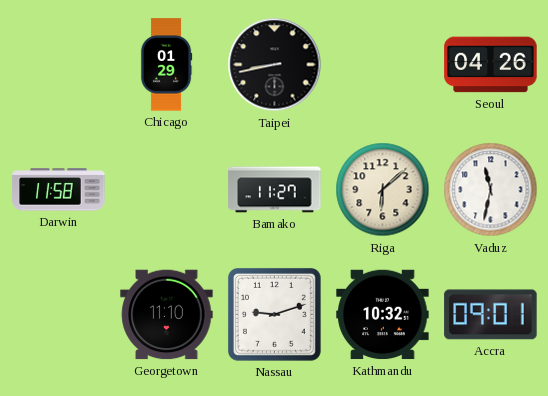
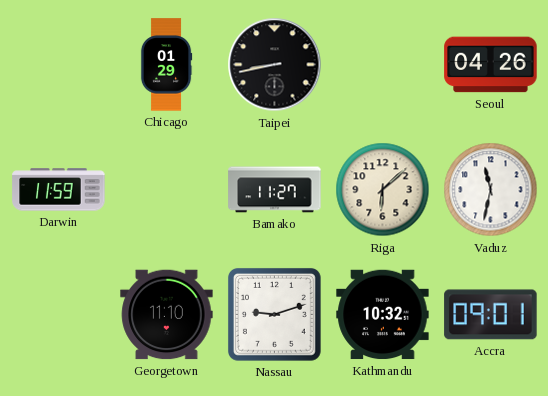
Darwin: 11:58 -> 11:59
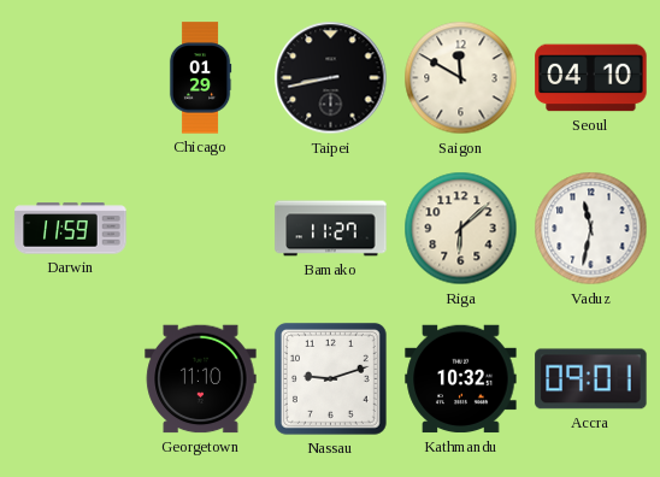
Saigon: none -> 11:50
Seoul: 04:26 -> 04:10
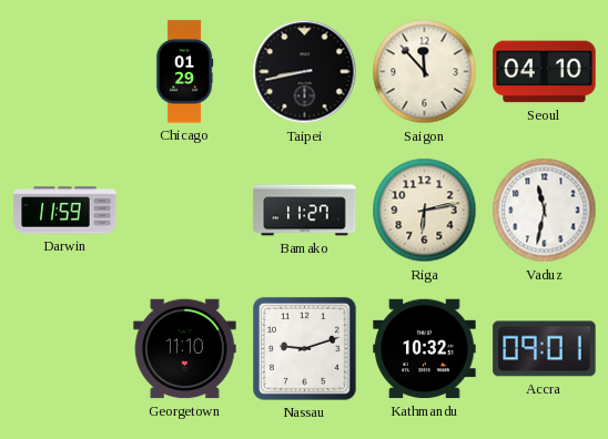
Saigon: 11:50 -> 11:53
Riga: 6:08 -> 6:13
